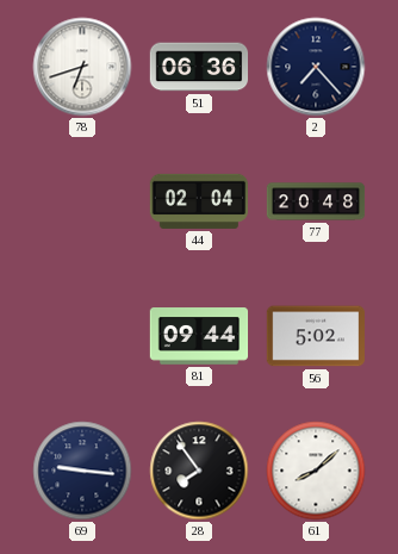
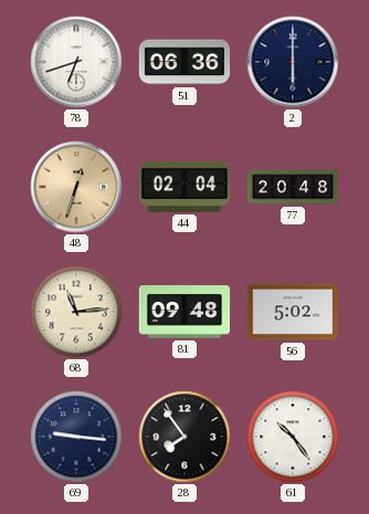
2: 7:23 -> 6:00
48: none -> 12:33
68: none -> 11:14
81: 09:44 -> 09:48
61: 8:08 -> 10:24
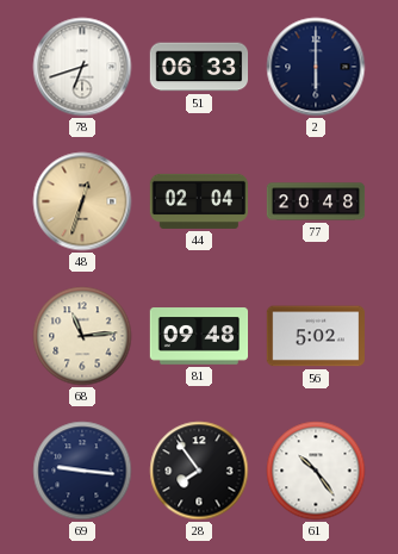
51: 06:36 -> 06:33
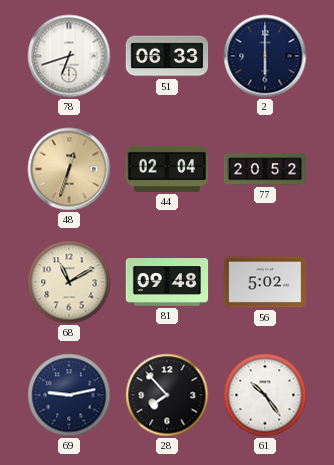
77: 20:48 -> 20:52
68: 11:14 -> 11:10
69: 9:16 -> 9:13
28: 7:54 -> 7:53
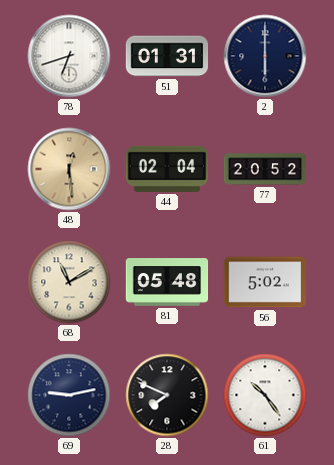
51: 06:33 -> 01:31
48: 12:33 -> 12:29
81: 09:48 -> 05:48
28: 7:53 -> 7:49
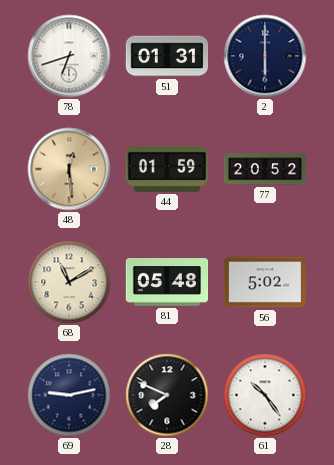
44: 02:04 -> 01:59
